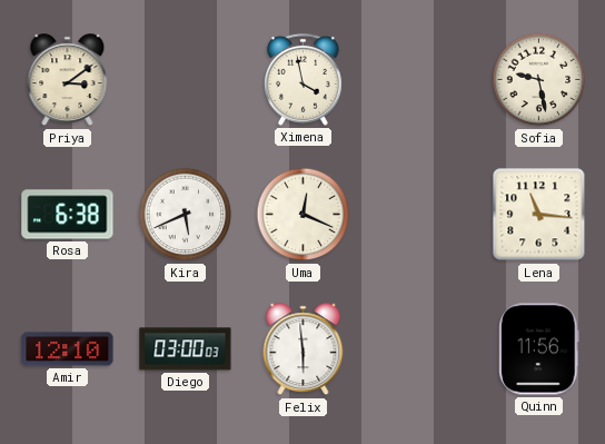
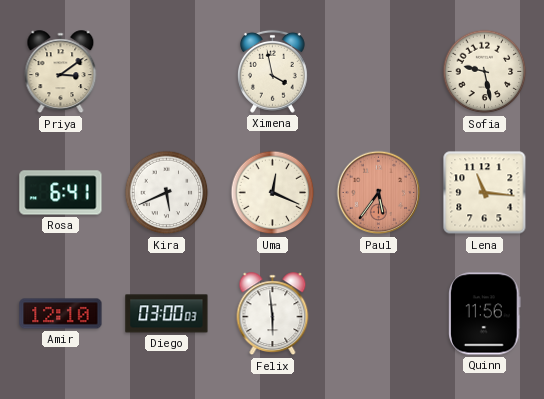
Rosa: 6:38 -> 6:41
Paul: none -> 5:36
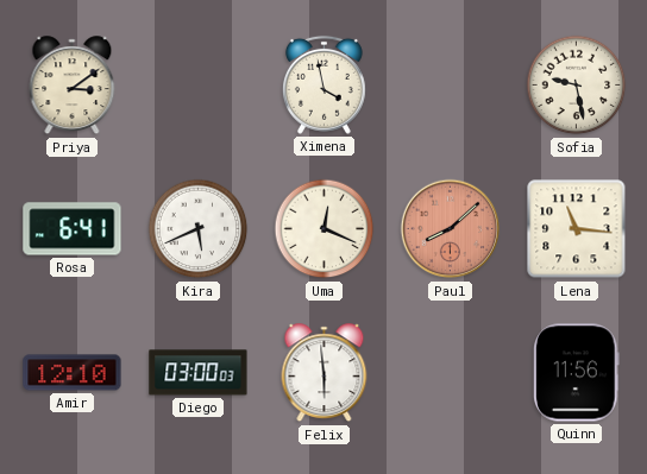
Paul: 5:36 -> 8:08
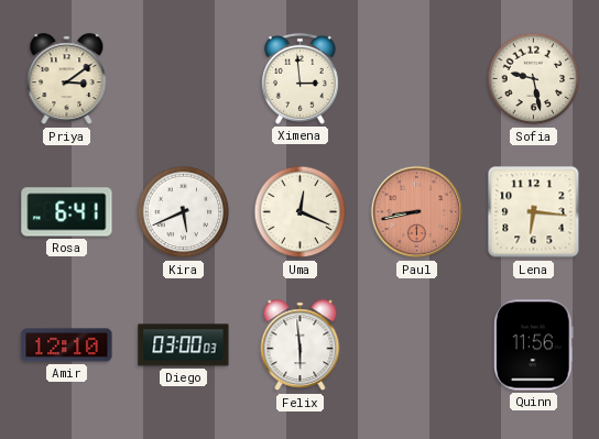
Ximena: 3:58 -> 2:59
Paul: 8:08 -> 8:43
Lena: 11:16 -> 6:16
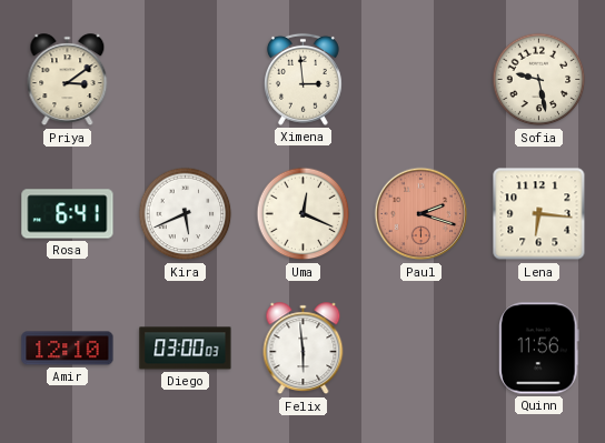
Paul: 8:43 -> 2:18
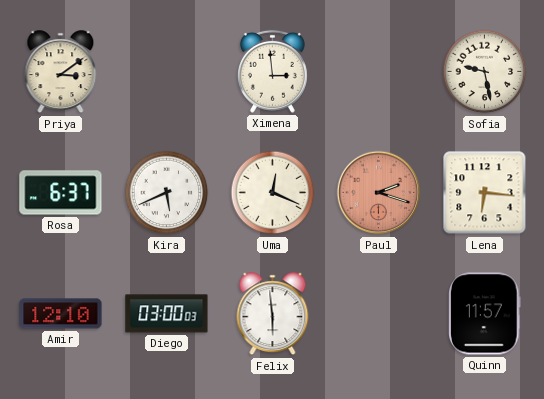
Rosa: 6:41 -> 6:37
Quinn: 11:56 -> 11:57
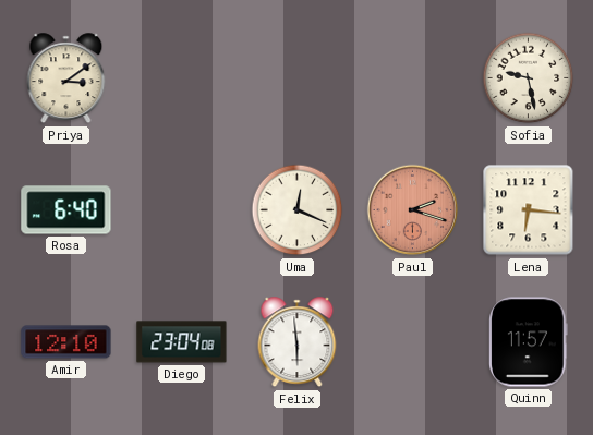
Ximena: 2:59 -> none
Rosa: 6:37 -> 6:40
Kira: 5:41 -> none
Diego: 03:00 -> 23:04
